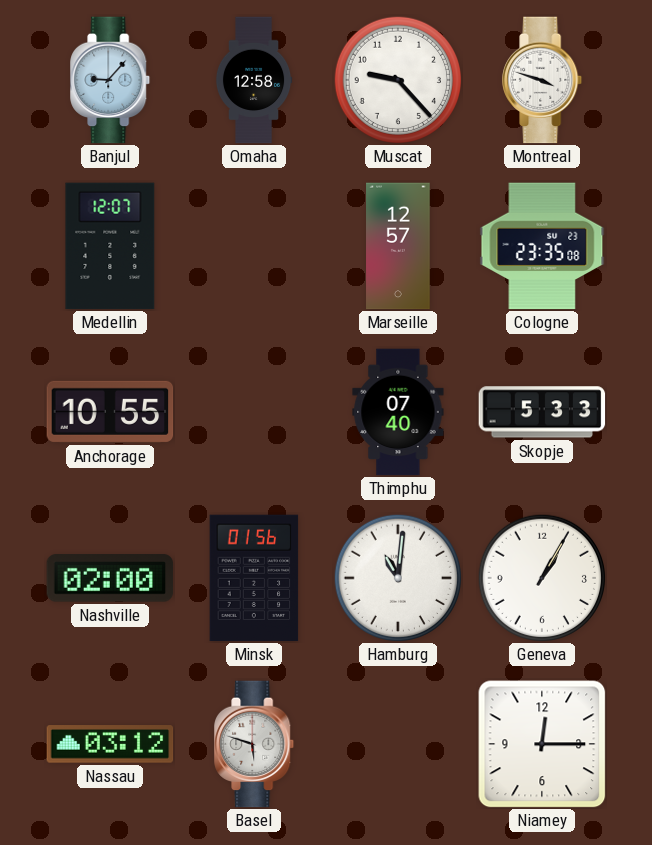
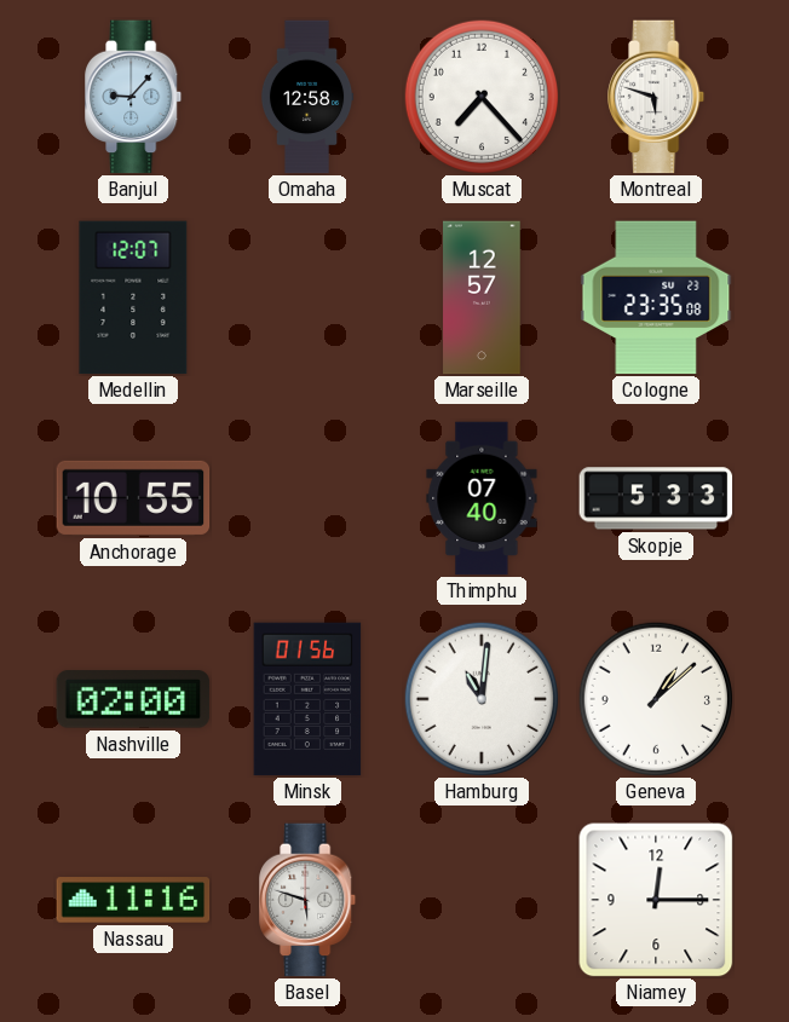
Muscat: 9:23 -> 7:23
Montreal: 3:48 -> 5:48
Geneva: 1:05 -> 1:08
Nassau: 03:12 -> 11:16
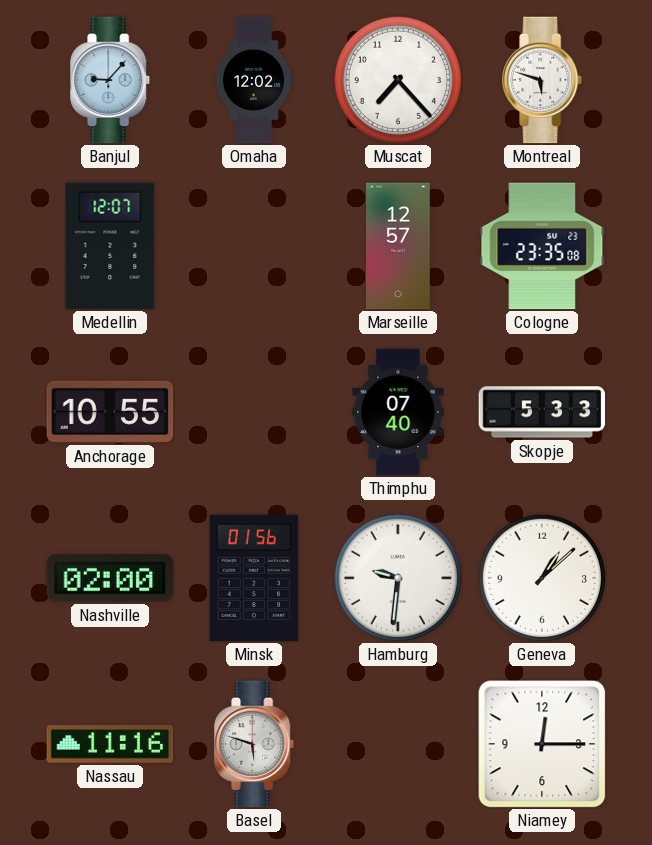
Omaha: 12:58 -> 12:02
Hamburg: 11:01 -> 9:31
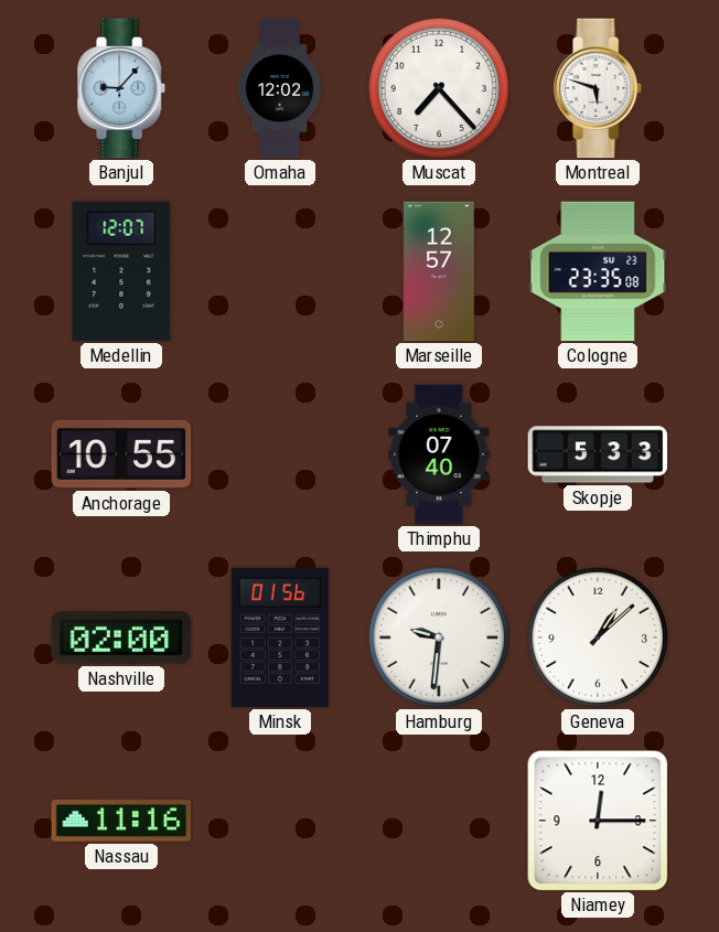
Basel: 5:48 -> none
